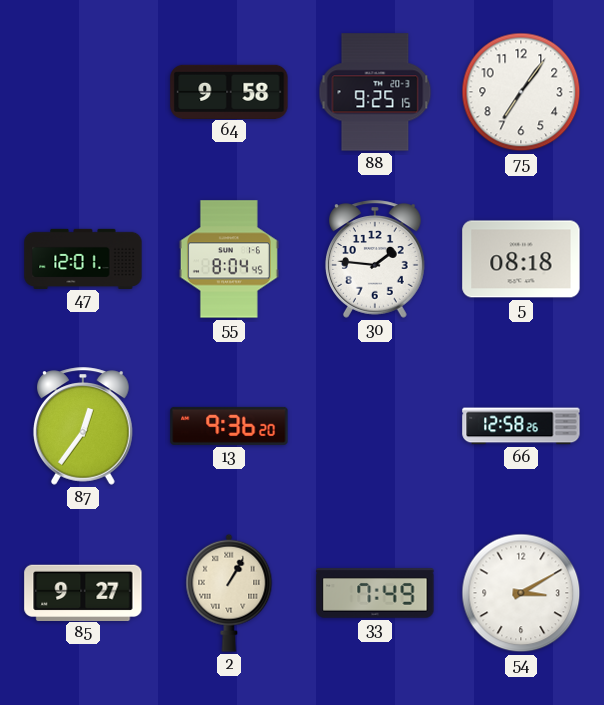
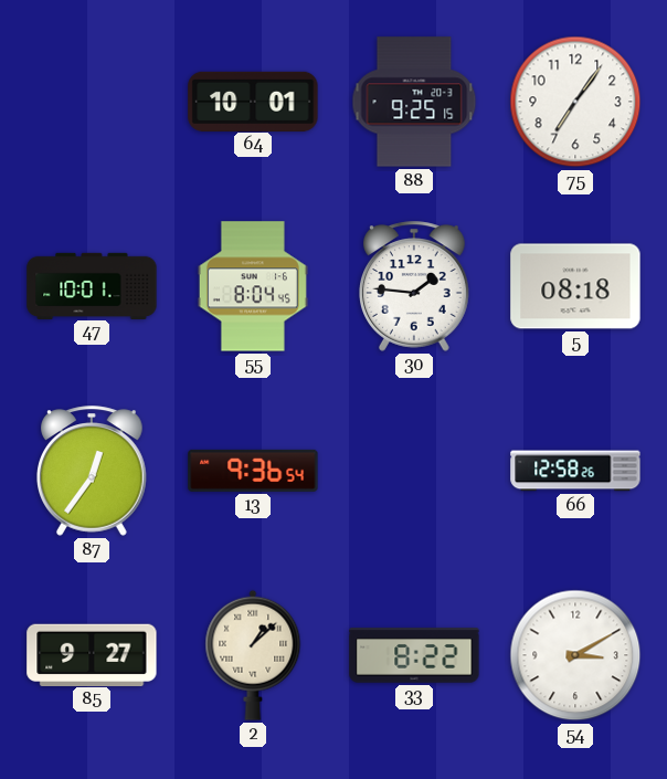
64: 9:58 -> 10:01
47: 12:01 -> 10:01
13: 9:36:20 -> 9:36:54
2: 1:05 -> 1:08
33: 7:49 -> 8:22
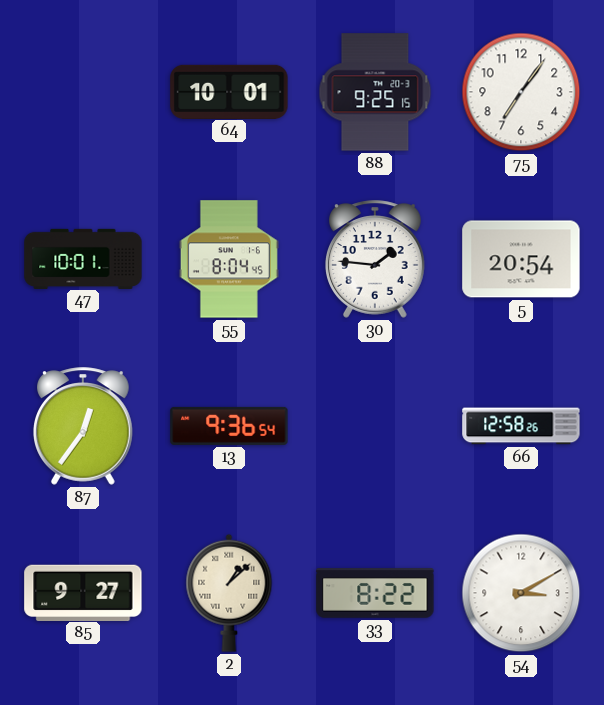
5: 08:18 -> 20:54
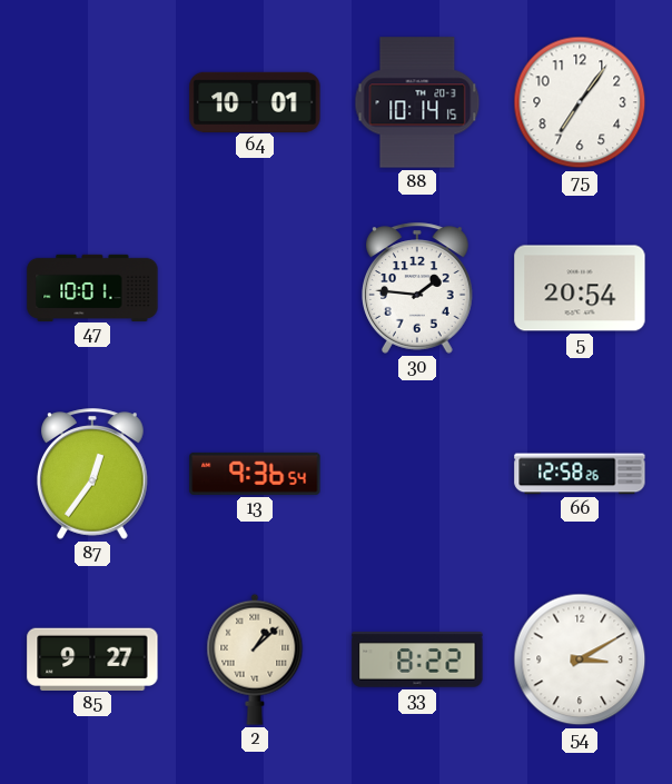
88: 9:25 -> 10:14
55: 8:04 -> none
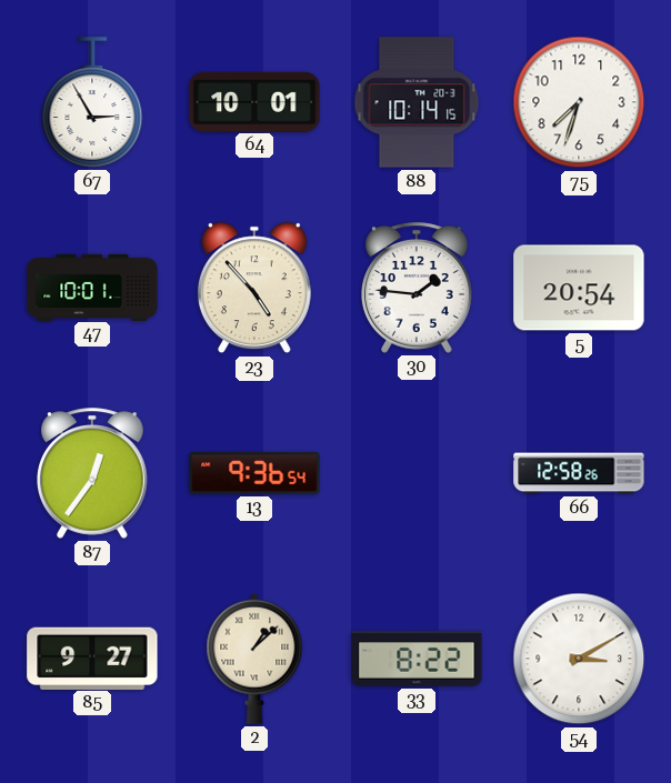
67: none -> 2:55
75: 7:06 -> 7:33
23: none -> 4:53
